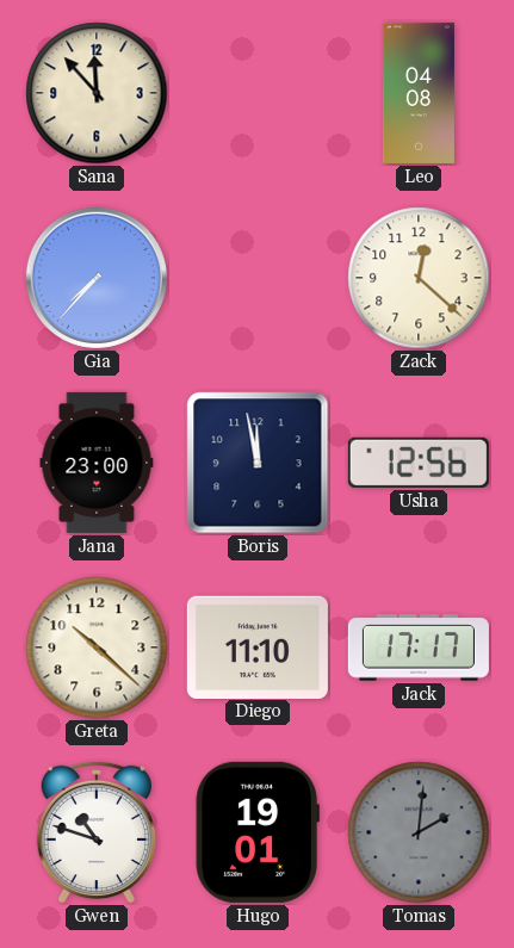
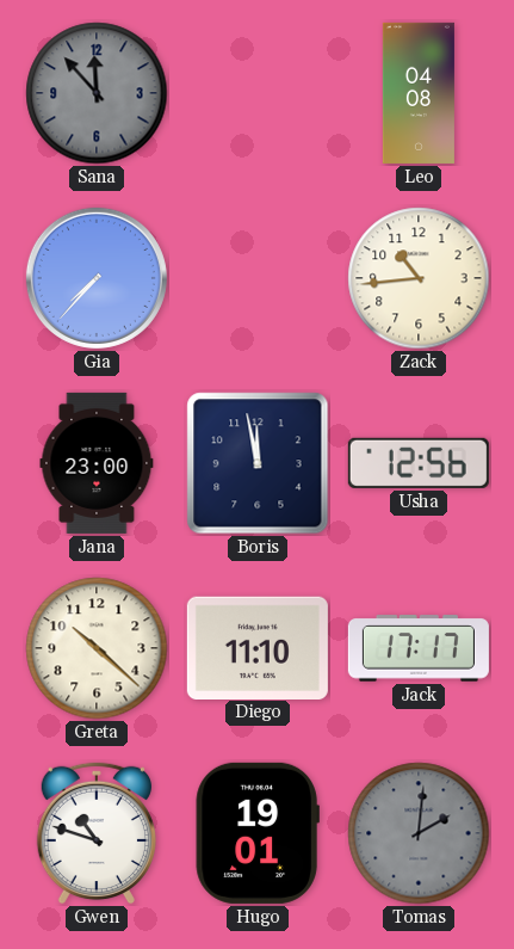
Sana dial: cream -> grey
Zack: 12:22 -> 10:44
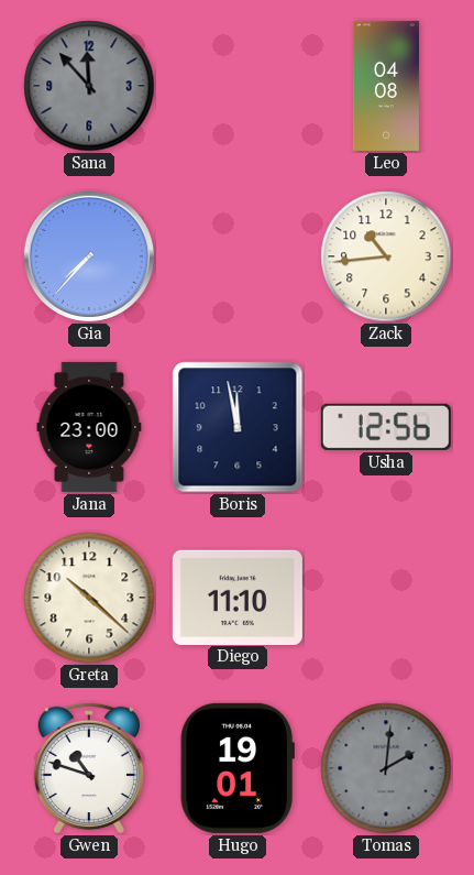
Jack: 17:17 -> none
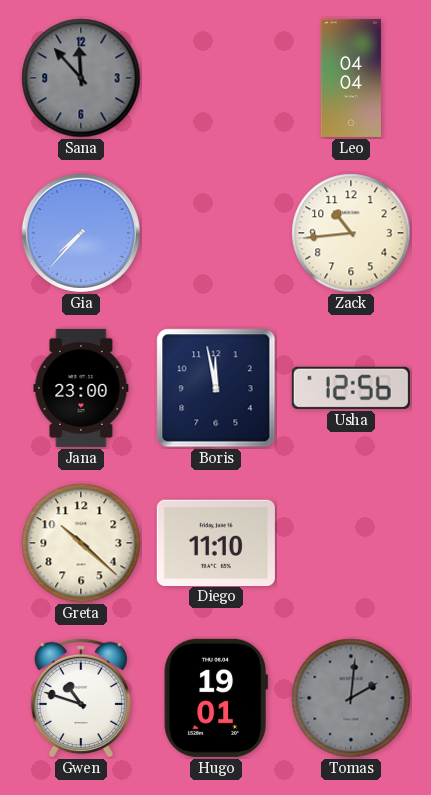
Leo: 04:08 -> 04:04
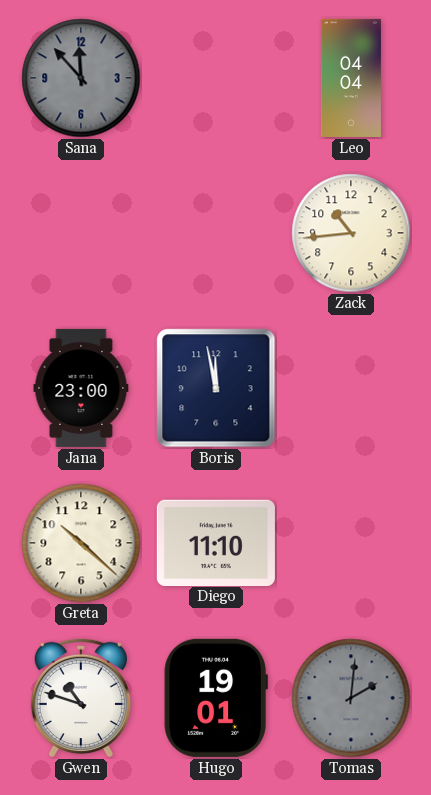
Gia: 7:37 -> none
Usha: 12:56 -> none
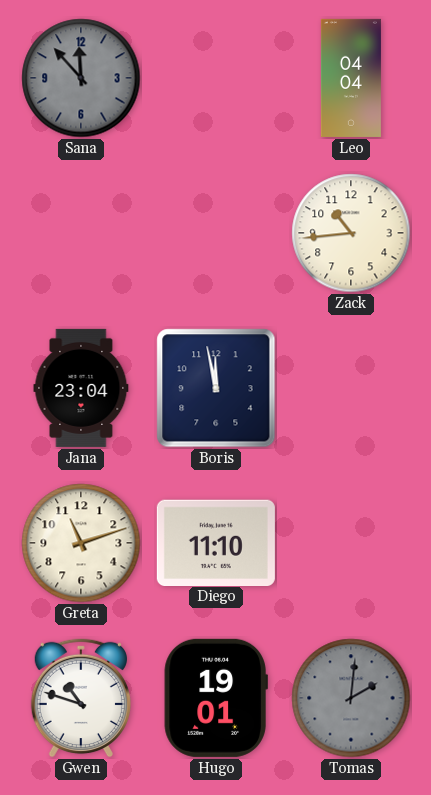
Jana: 23:00 -> 23:04
Greta: 10:22 -> 11:12
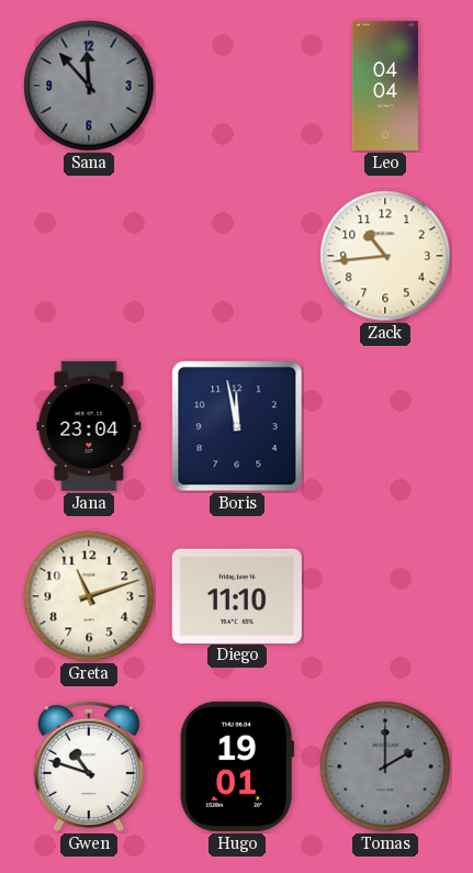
Tomas: 2:01 -> 2:00
